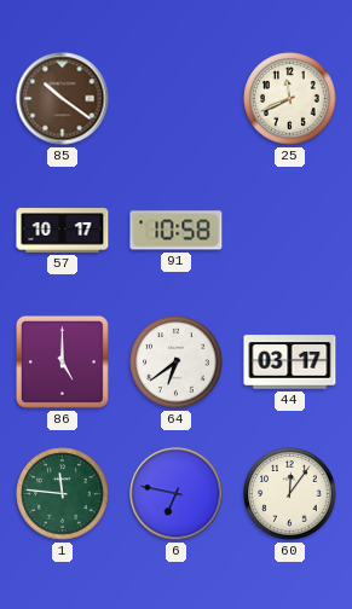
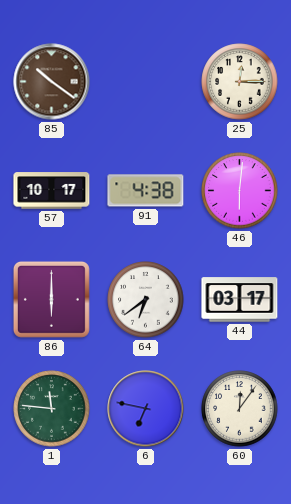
25: 11:41 -> 12:15
91: 10:58 -> 4:38
46: none -> 6:01
86: 5:00 -> 6:00
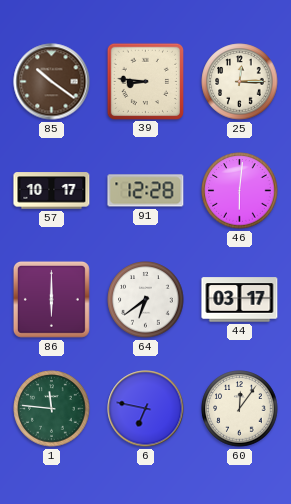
39: none -> 8:46
91: 4:38 -> 12:28
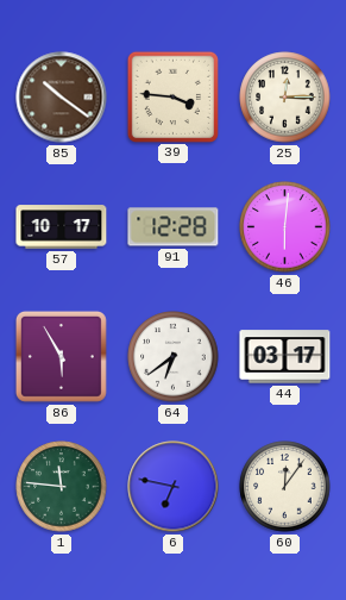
39: 8:46 -> 3:46
86: 6:00 -> 5:55
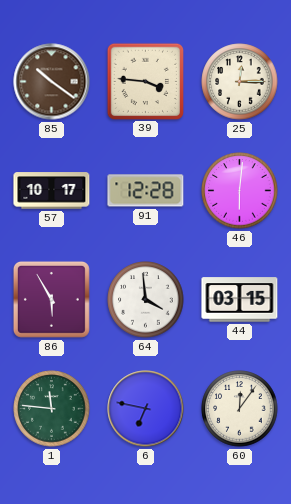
64: 6:39 -> 3:59
44: 03:17 -> 03:15
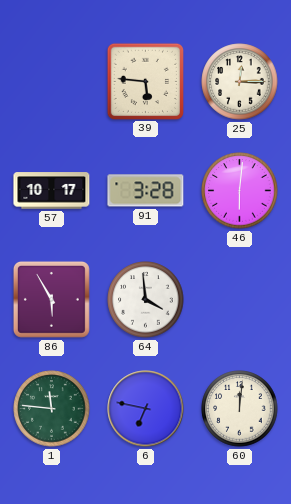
85: 10:21 -> none
39: 3:46 -> 5:46
91: 12:28 -> 3:28
44: 03:15 -> none
60: 12:06 -> 12:01
